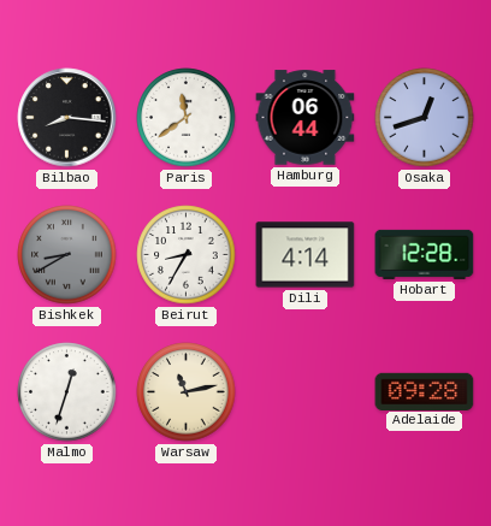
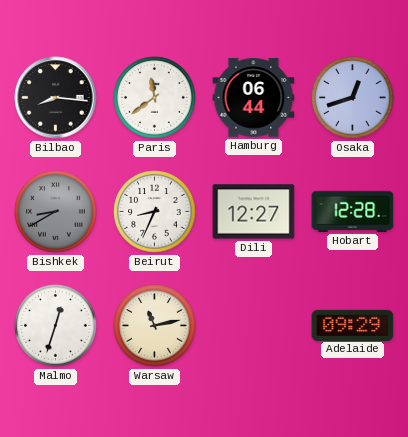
Beirut: 8:35 -> 8:34
Dili: 4:14 -> 12:27
Adelaide: 09:28 -> 09:29
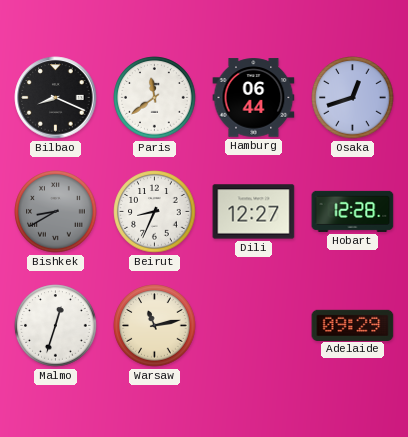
Bilbao: 8:16 -> 8:19
